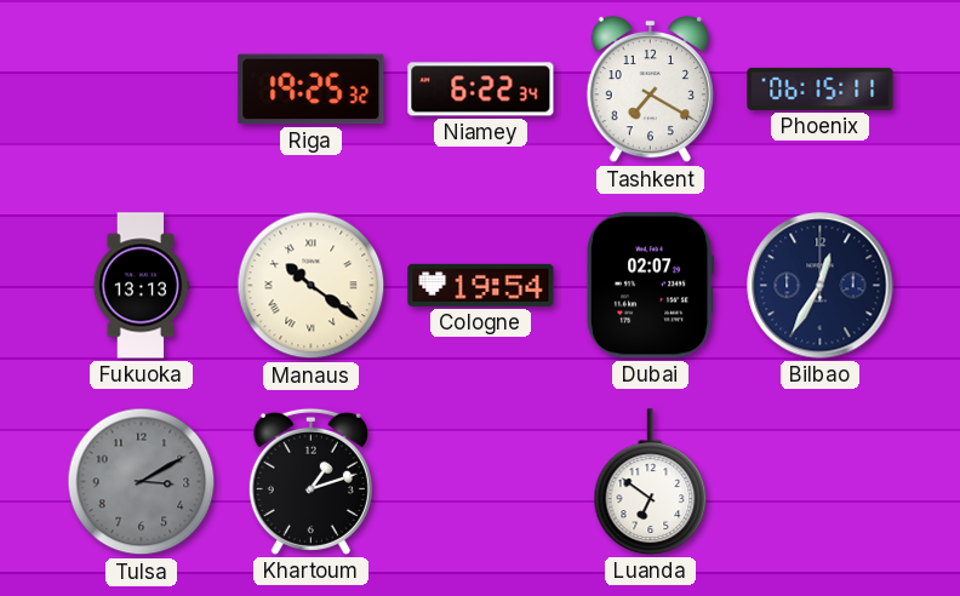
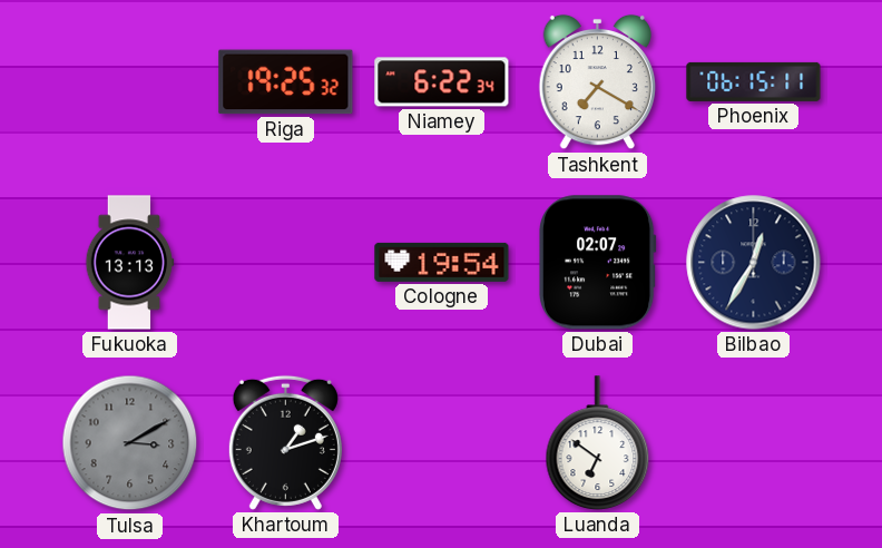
Manaus: 10:21 -> none
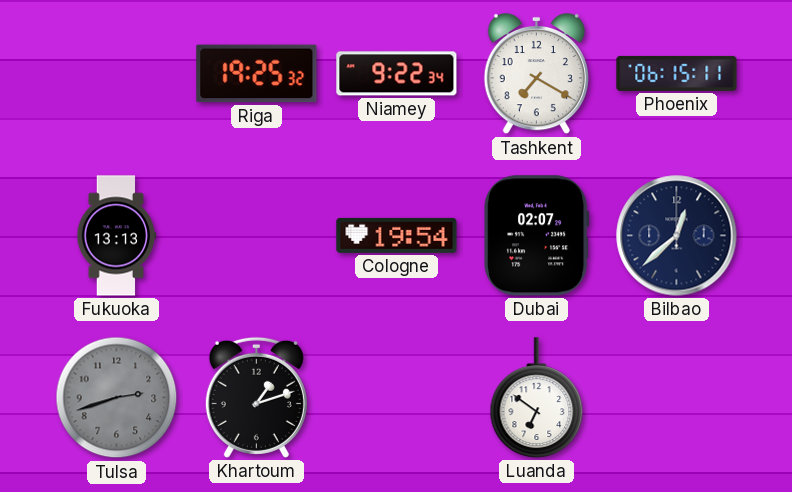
Niamey: 6:22 -> 9:22
Bilbao: 12:35 -> 12:38
Tulsa: 3:10 -> 2:42
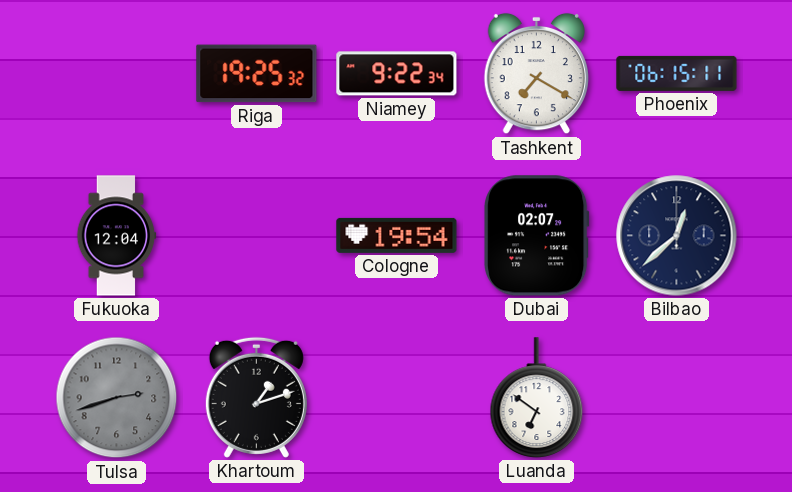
Fukuoka: 13:13 -> 12:04
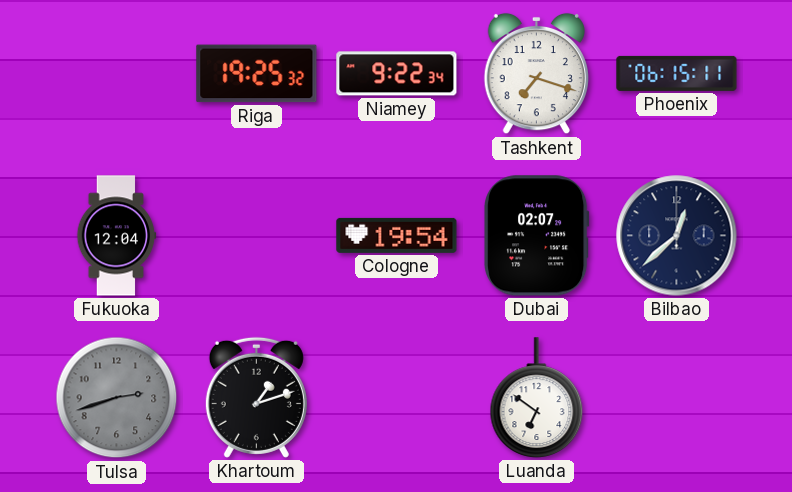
Tashkent: 7:20 -> 7:18
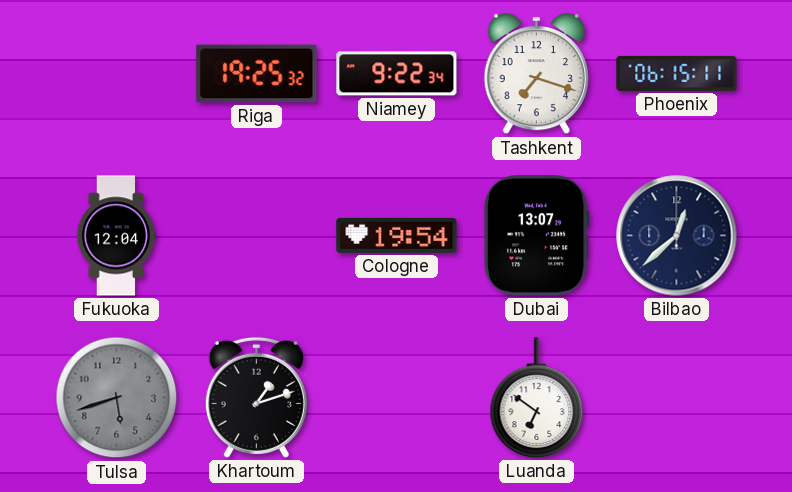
Dubai: 02:07 -> 13:07
Tulsa: 2:42 -> 5:42
